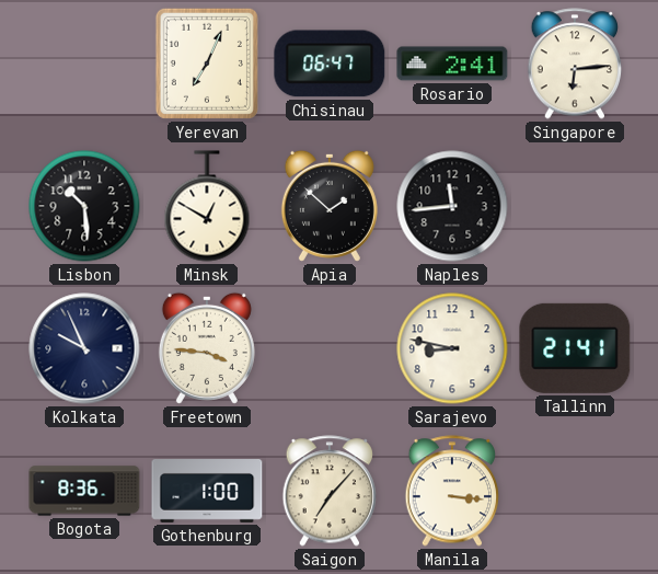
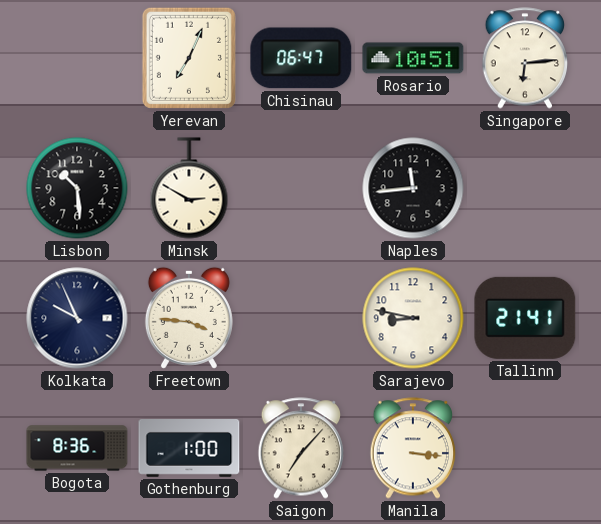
Rosario: 2:41 -> 10:51
Minsk: 12:50 -> 2:50
Apia: 1:52 -> none
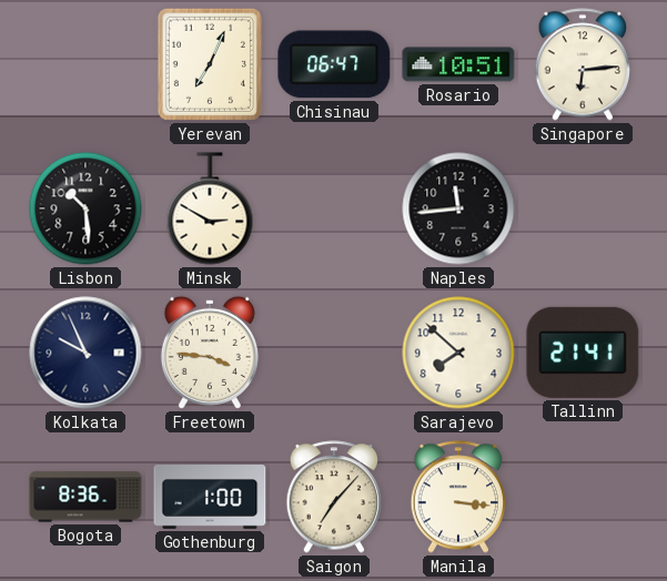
Sarajevo: 8:47 -> 7:52
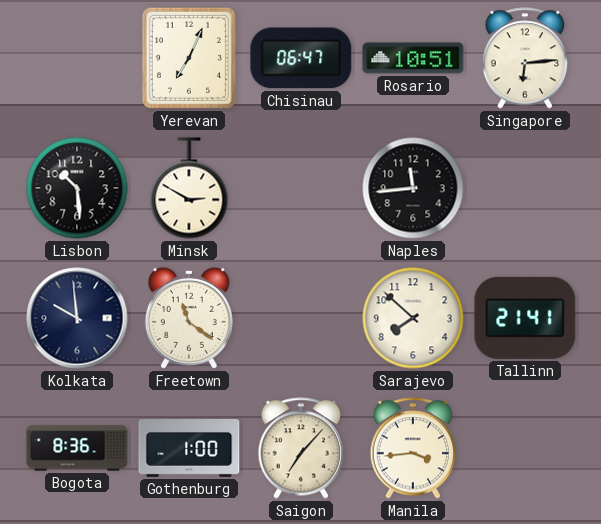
Kolkata: 9:56 -> 9:59
Freetown: 3:46 -> 11:21
Manila: 3:16 -> 3:44
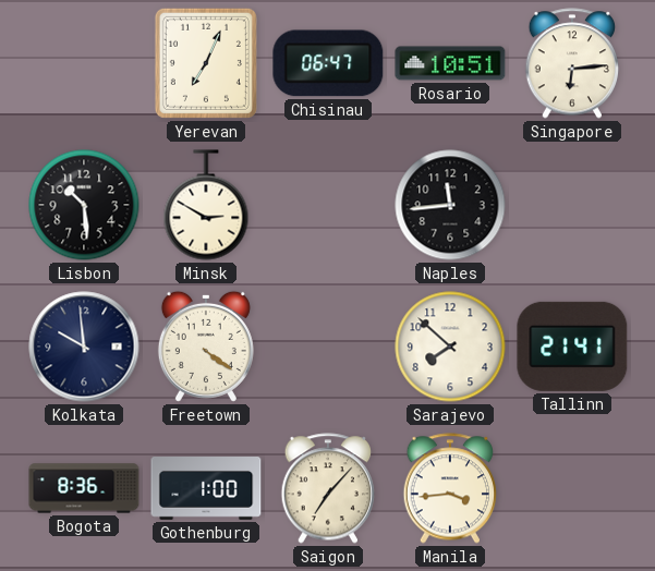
Freetown: 11:21 -> 4:21
